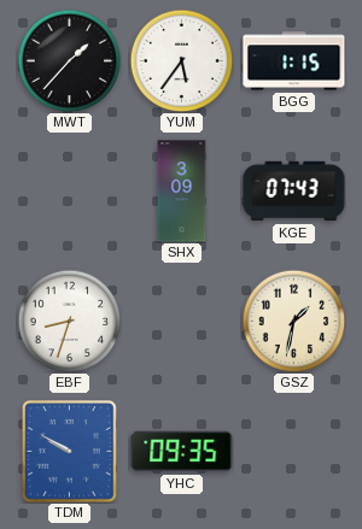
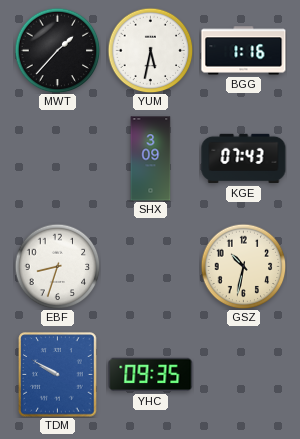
YUM: 5:36 -> 5:32
BGG: 1:15 -> 1:16
GSZ: 1:32 -> 10:32
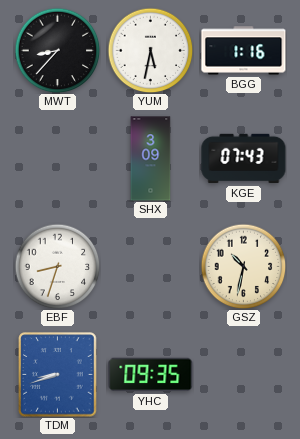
MWT: 1:37 -> 8:37
TDM: 9:50 -> 8:42
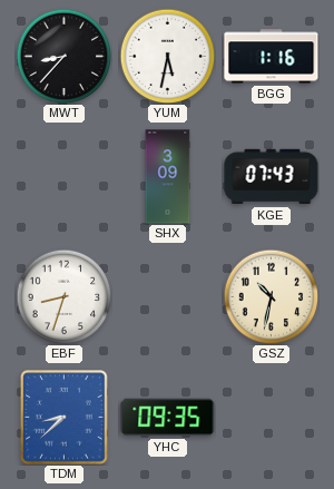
TDM: 8:42 -> 8:38
